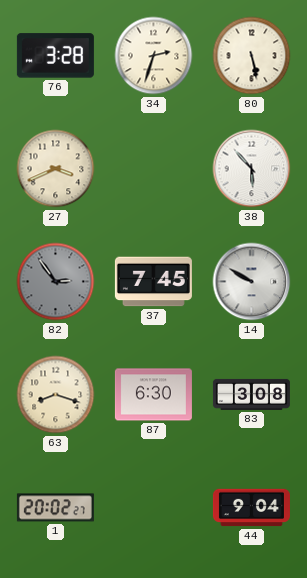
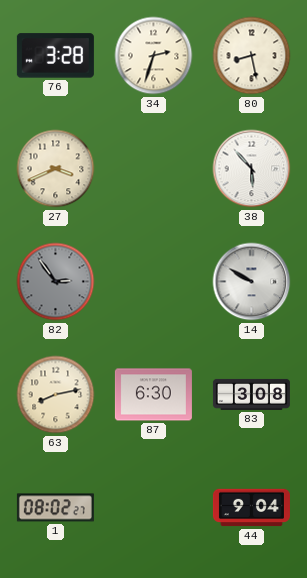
80: 5:28 -> 8:28
37: 7:45 -> none
63: 8:18 -> 8:13
1: 20:02 -> 08:02
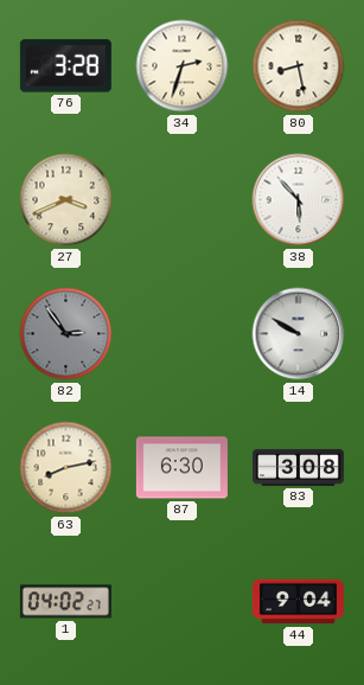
1: 08:02 -> 04:02
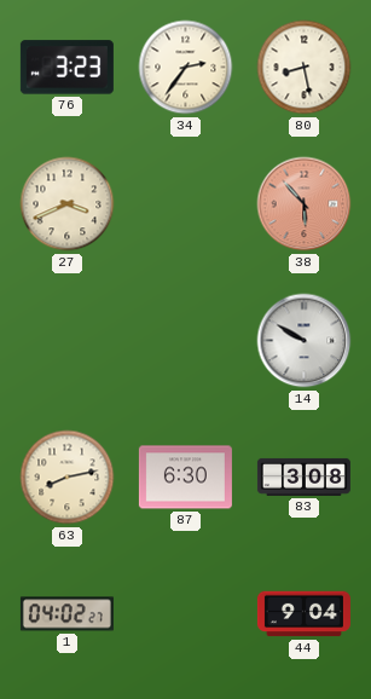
76: 3:28 -> 3:23
34: 2:33 -> 2:36
38 dial: white -> salmon
82: 2:54 -> none
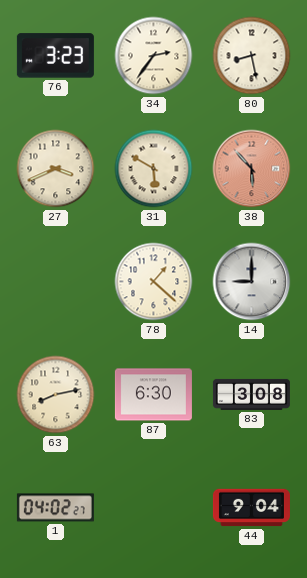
31: none -> 5:50
78: none -> 1:22
14: 9:50 -> 9:00
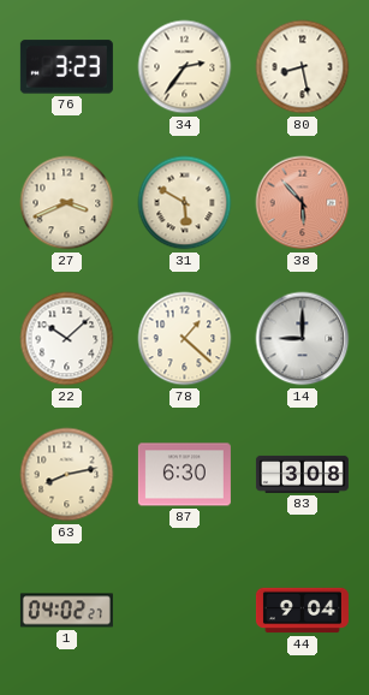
22: none -> 10:08
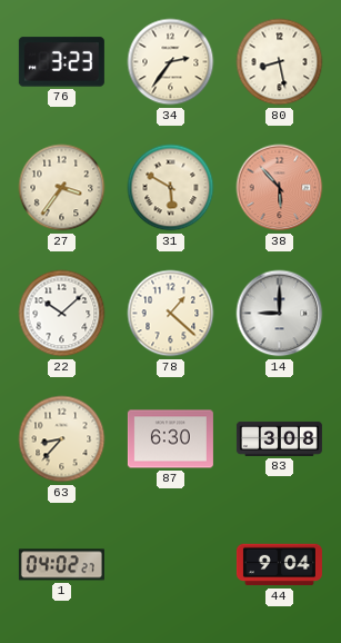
27: 3:41 -> 3:36
63: 8:13 -> 8:37
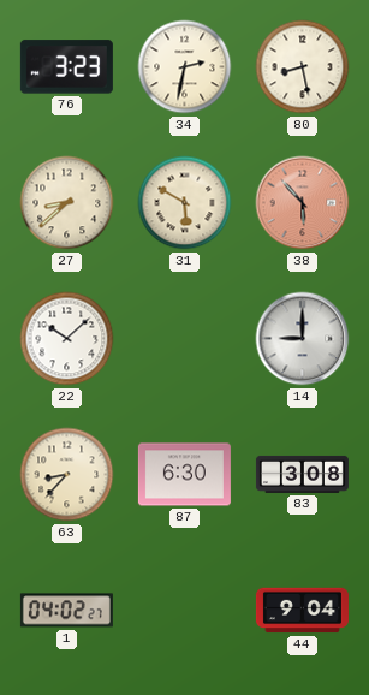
34: 2:36 -> 2:32
27: 3:36 -> 8:38
78: 1:22 -> none
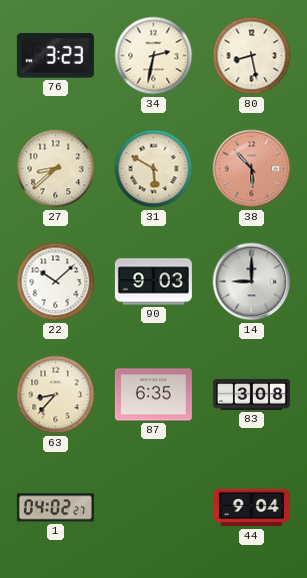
90: none -> 9:03
87: 6:30 -> 6:35
